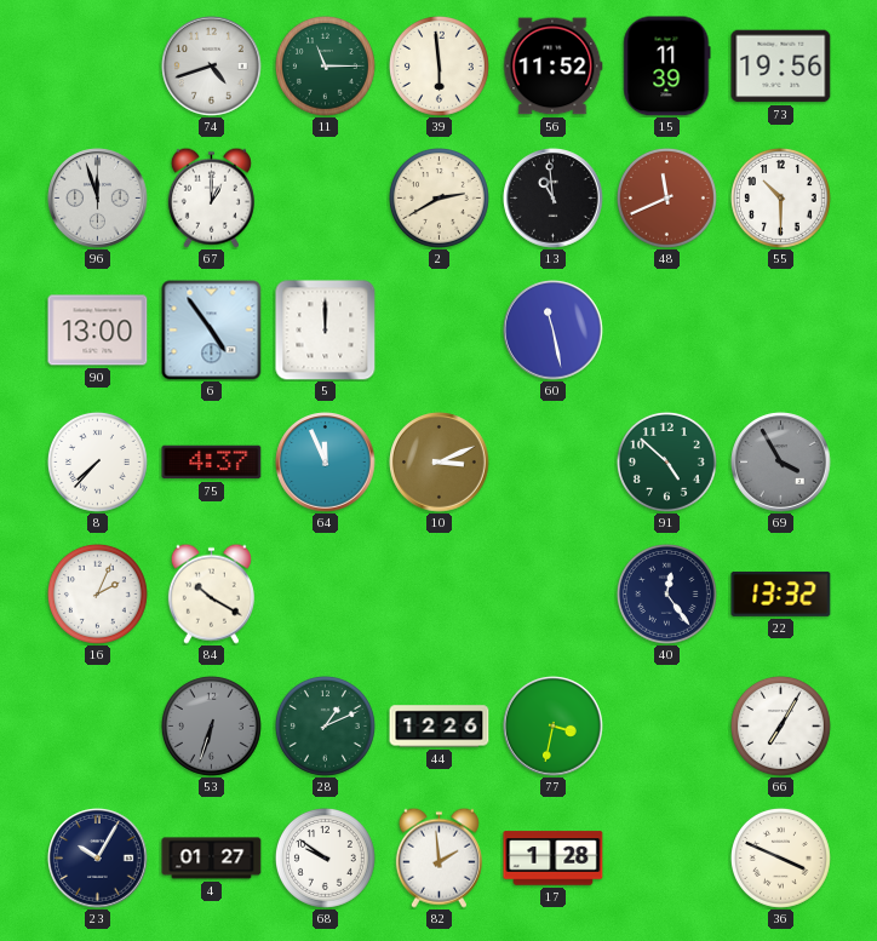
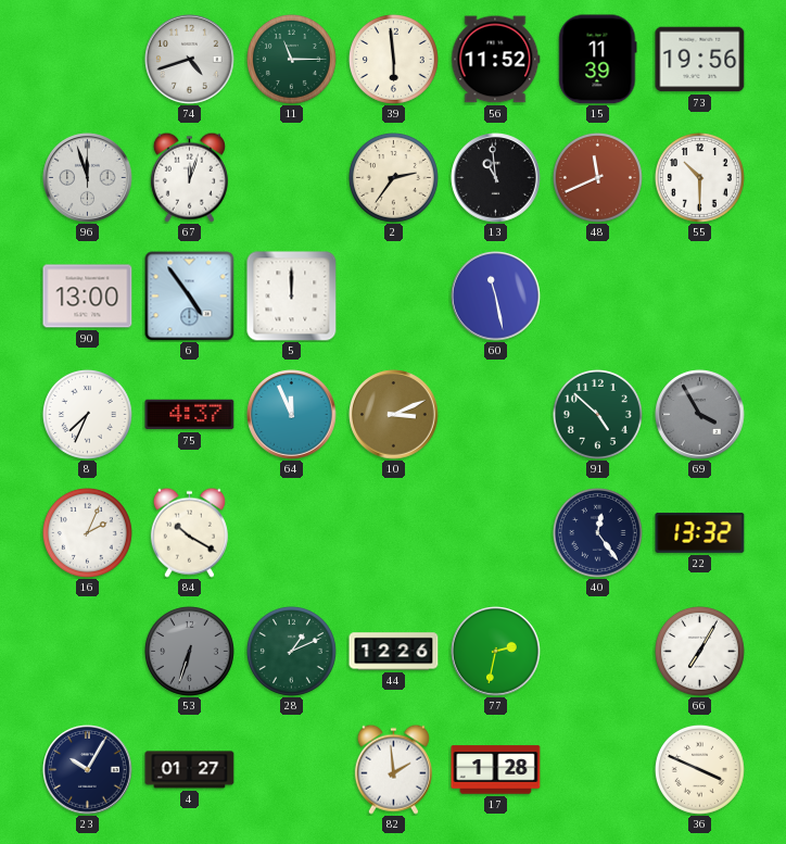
67: 1:00 -> 12:03
2: 2:40 -> 2:36
8: 7:37 -> 7:34
77: 3:32 -> 2:32
68: 9:51 -> none
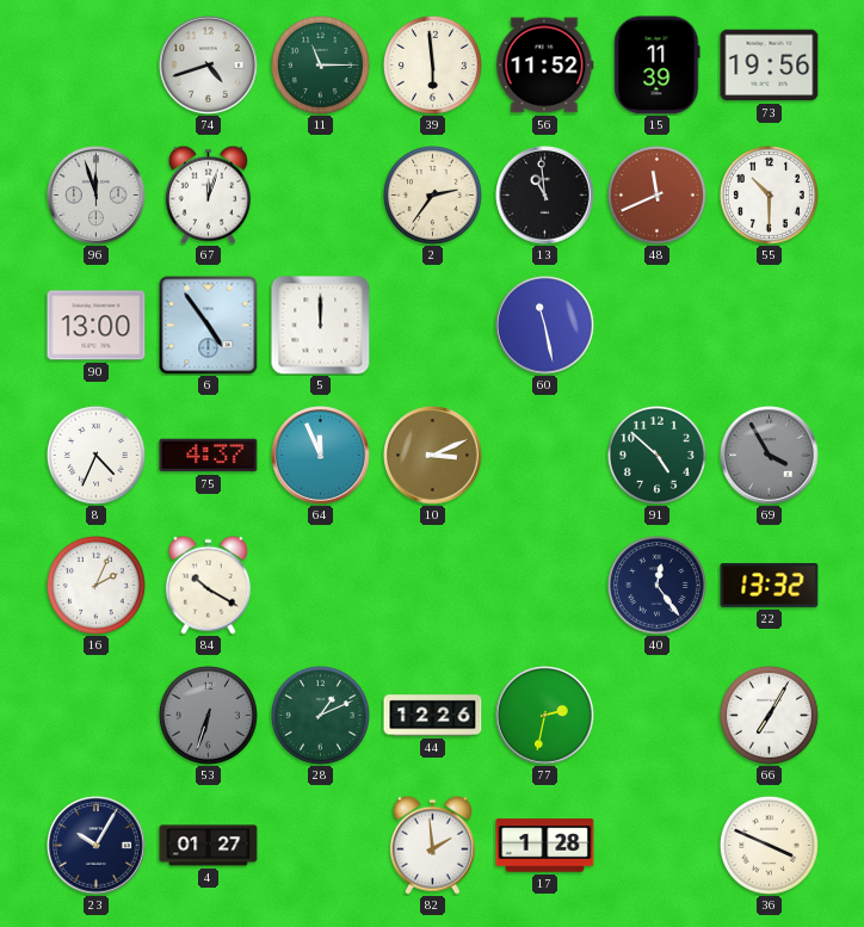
8: 7:34 -> 4:34
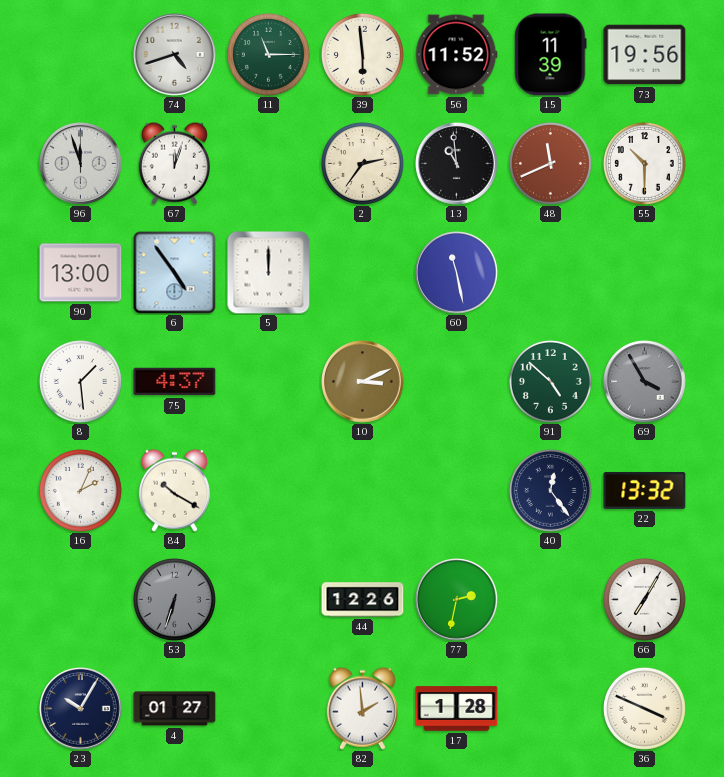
8: 4:34 -> 1:29
64: 11:56 -> none
28: 1:11 -> none
